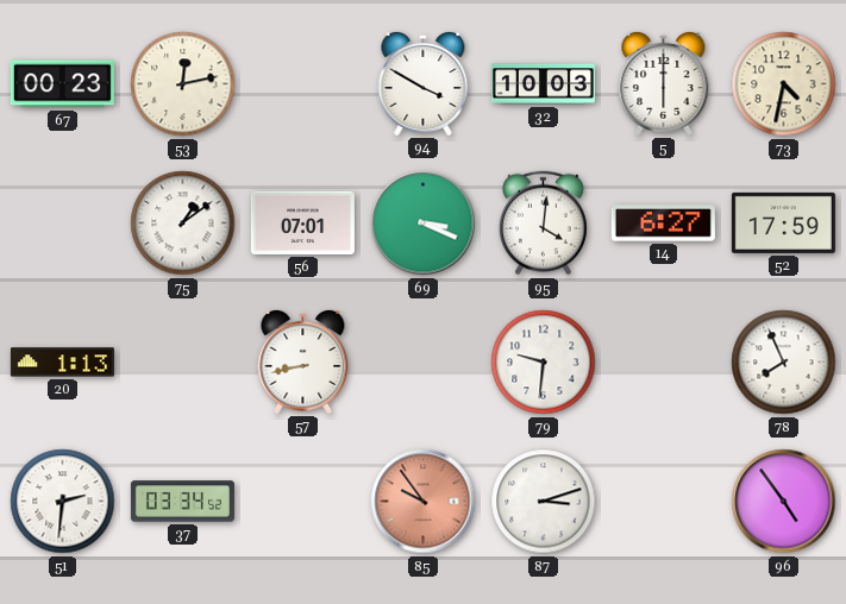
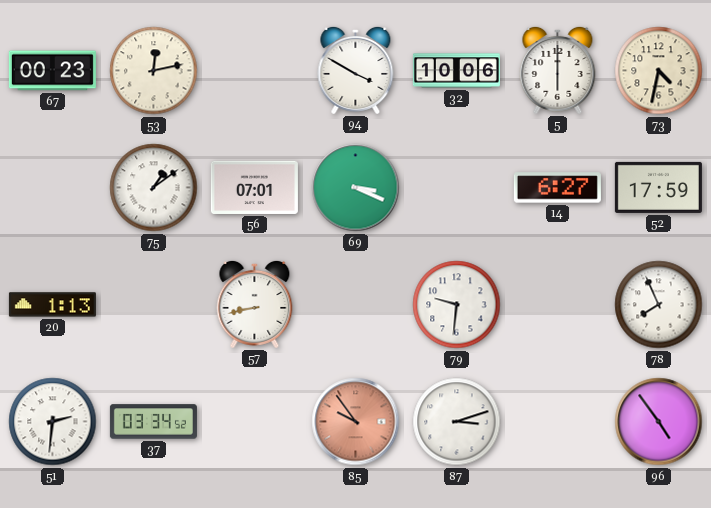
32: 10:03 -> 10:06
95: 4:01 -> none
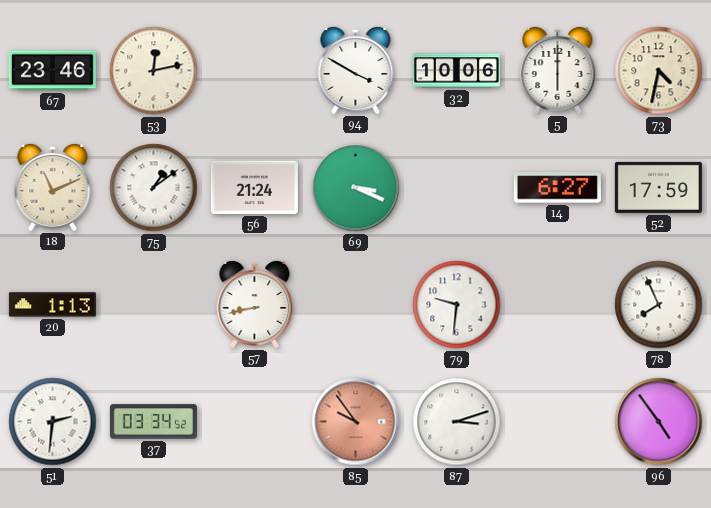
67: 00:23 -> 23:46
18: none -> 11:11
56: 07:01 -> 21:24
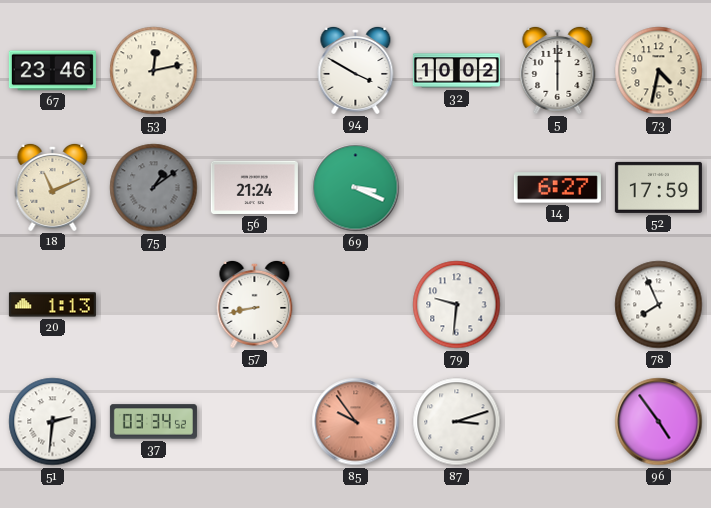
32: 10:06 -> 10:02
75 dial: white -> grey
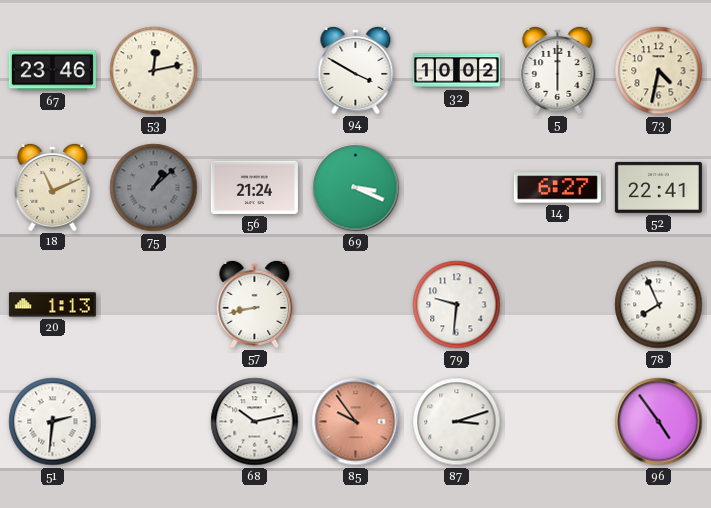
75: 1:09 -> 1:08
52: 17:59 -> 22:41
37: 03:34 -> none
68: none -> 10:13
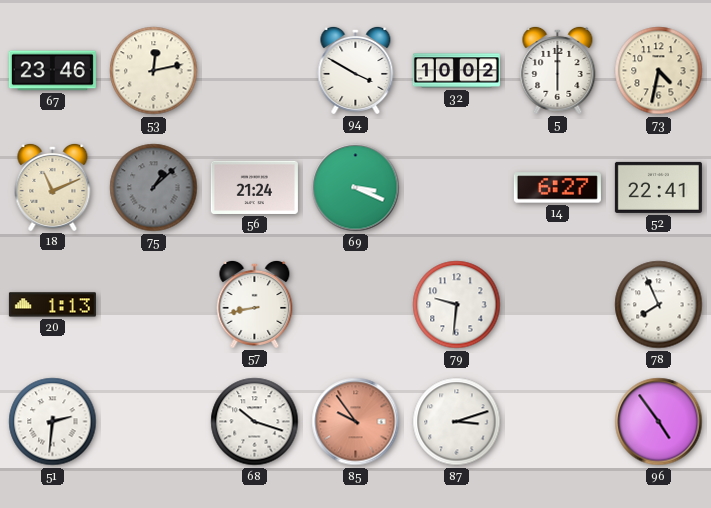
68: 10:13 -> 10:18
